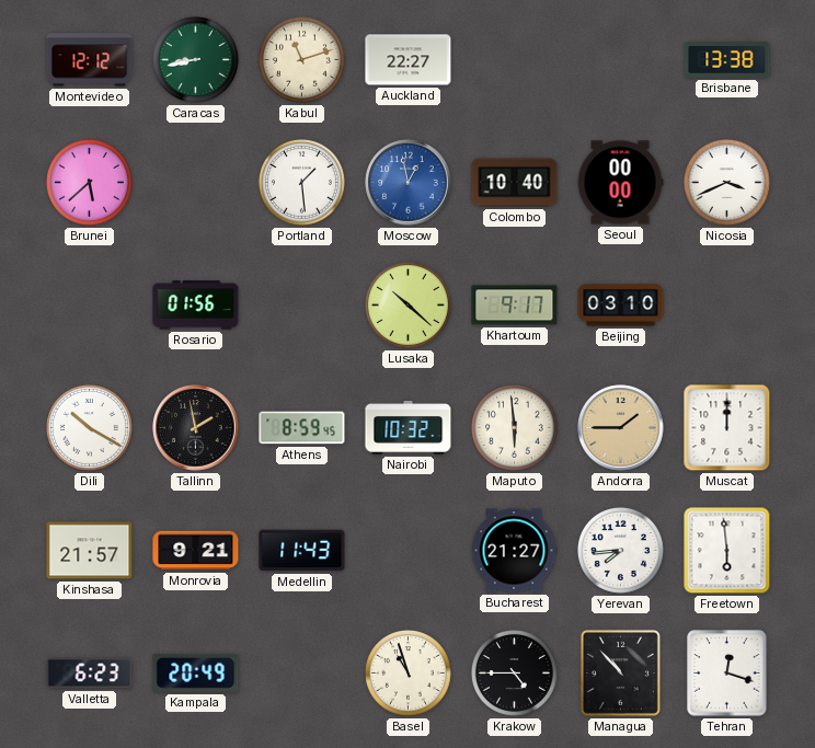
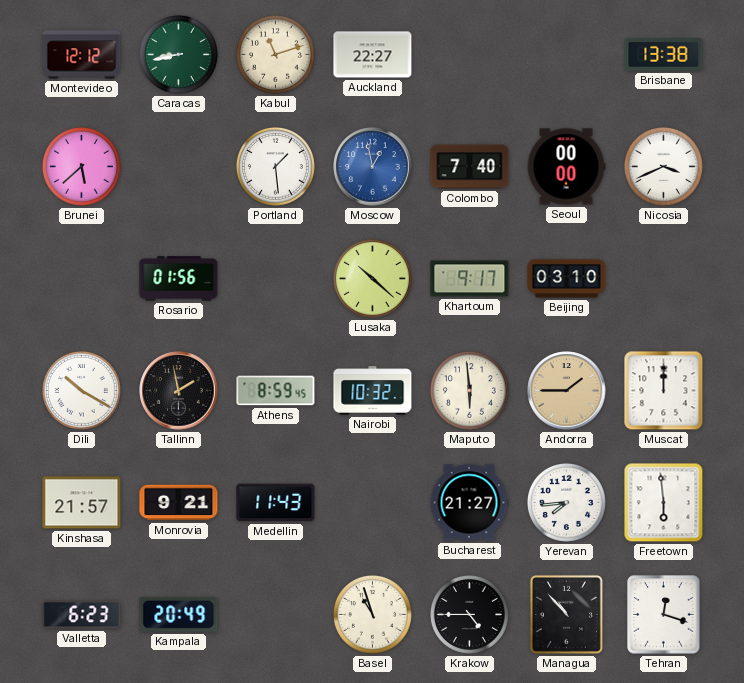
Colombo: 10:40 -> 7:40
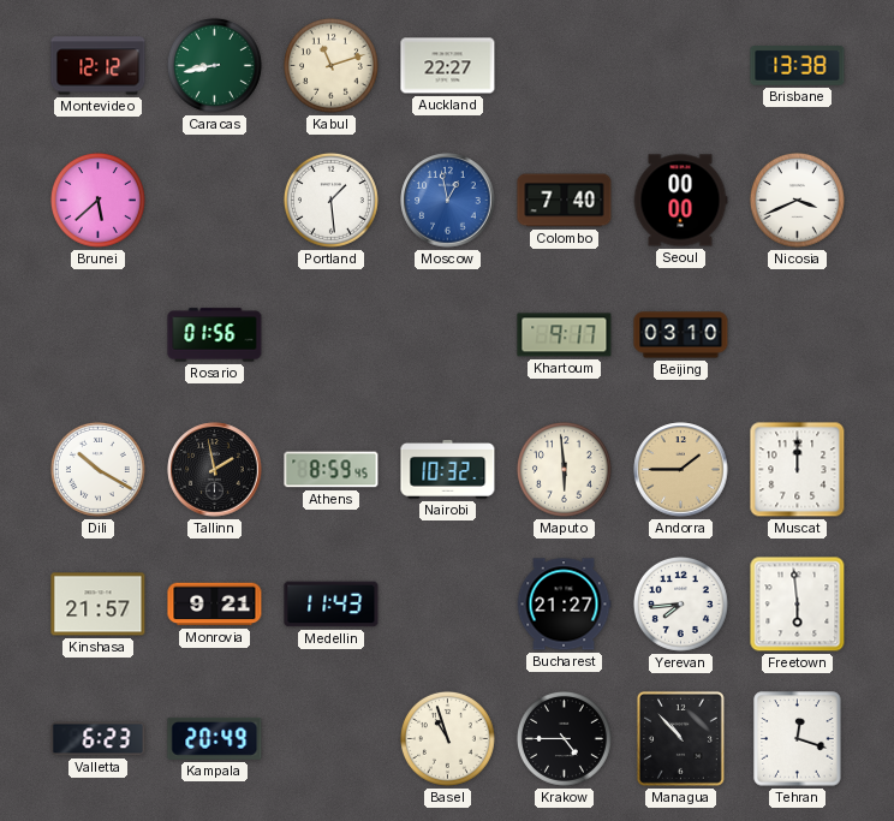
Lusaka: 10:22 -> none
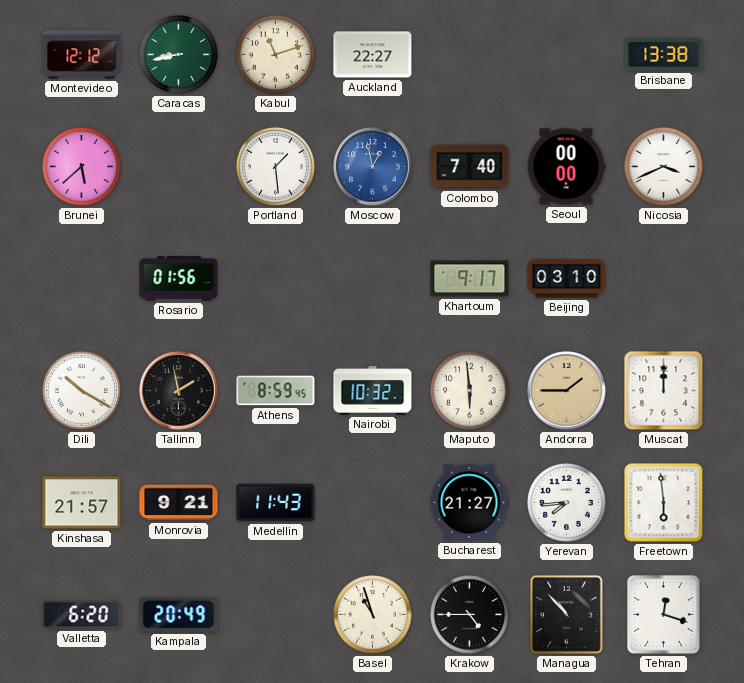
Valletta: 6:23 -> 6:20
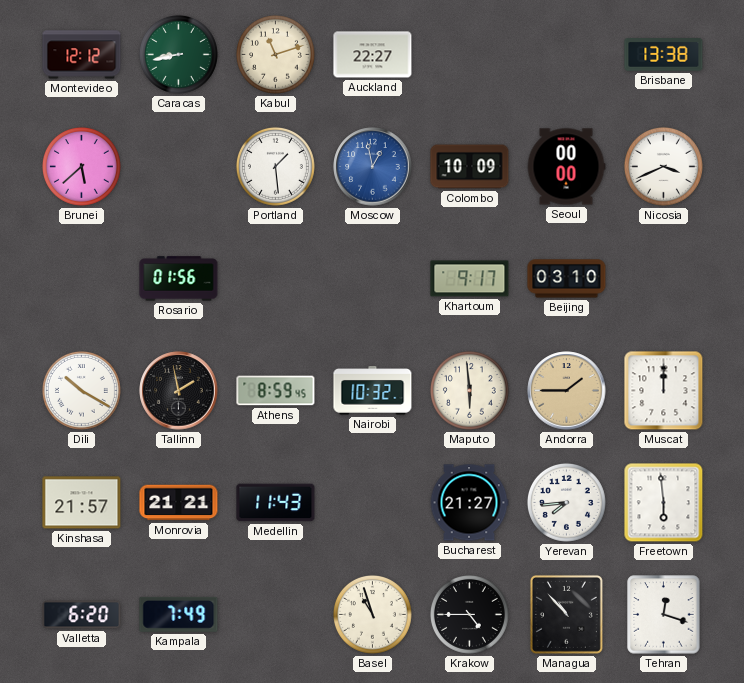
Colombo: 7:40 -> 10:09
Monrovia: 9:21 -> 21:21
Kampala: 20:49 -> 7:49
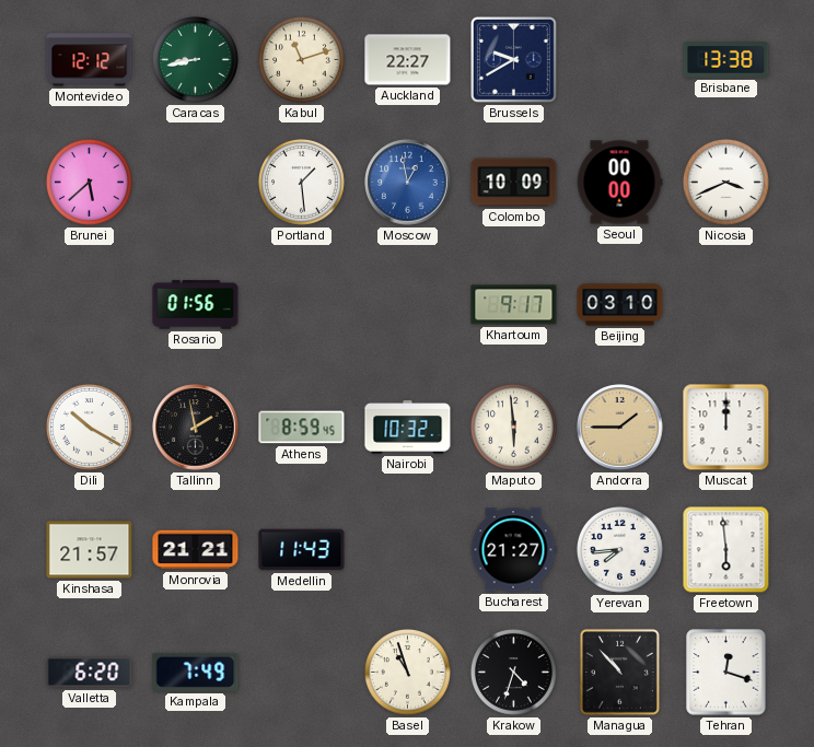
Brussels: none -> 9:40
Krakow: 4:45 -> 4:33
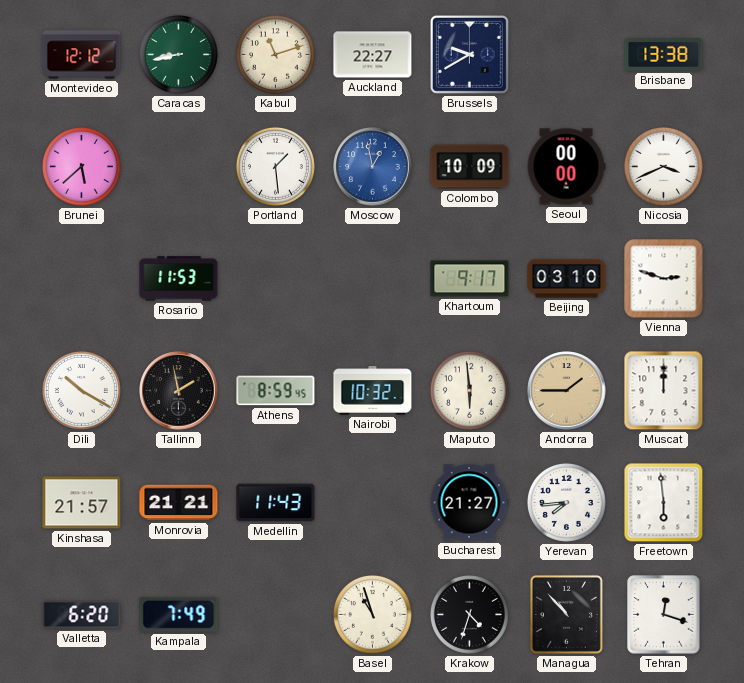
Rosario: 01:56 -> 11:53
Vienna: none -> 2:48
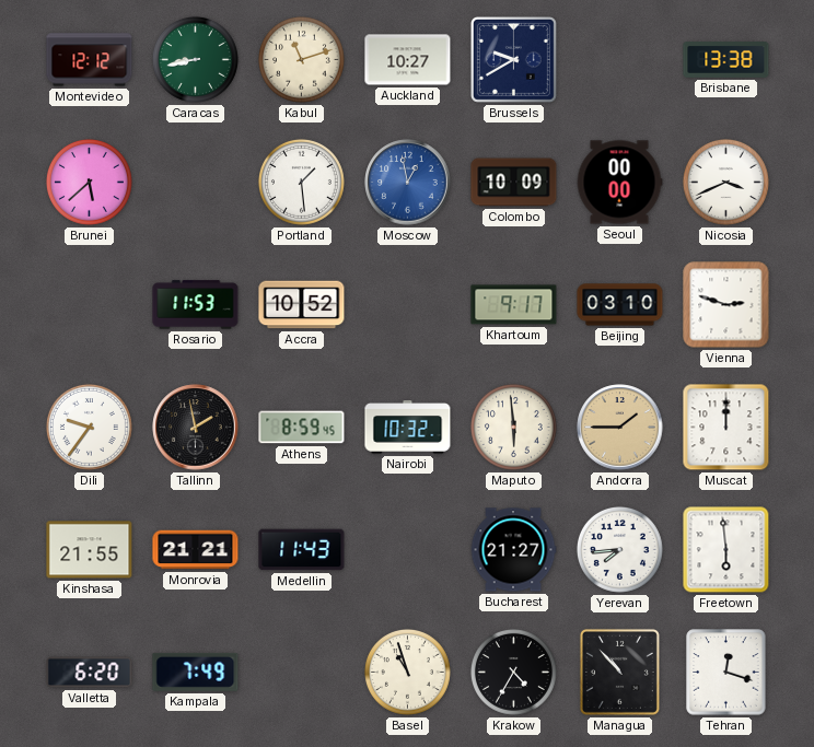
Auckland: 22:27 -> 10:27
Accra: none -> 10:52
Dili: 10:20 -> 9:36
Kinshasa: 21:57 -> 21:55
Krakow: 4:33 -> 4:35
